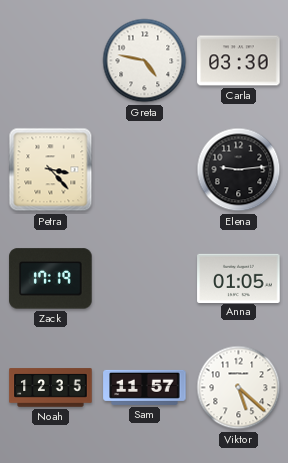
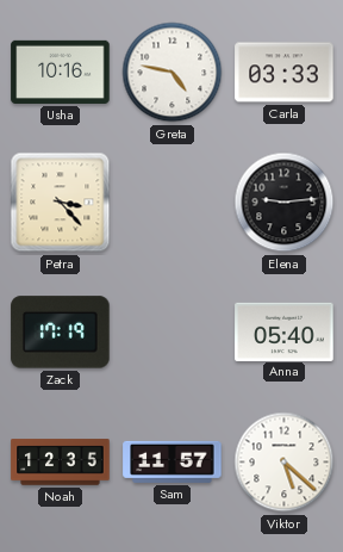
Usha: none -> 10:16
Carla: 03:30 -> 03:33
Anna: 01:05 -> 05:40
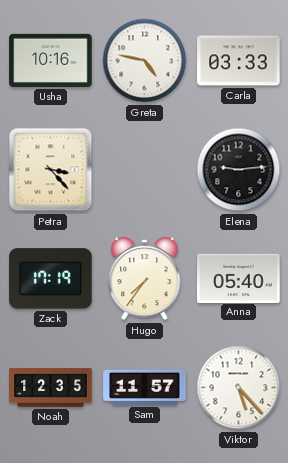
Hugo: none -> 7:36
Viktor: 5:22 -> 5:23
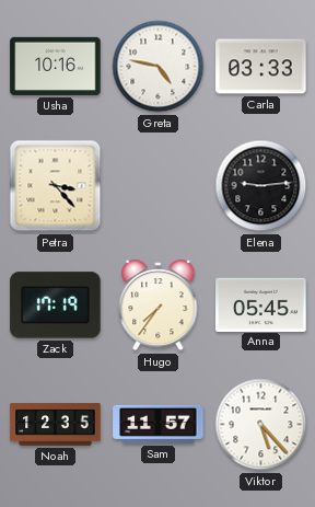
Anna: 05:40 -> 05:45
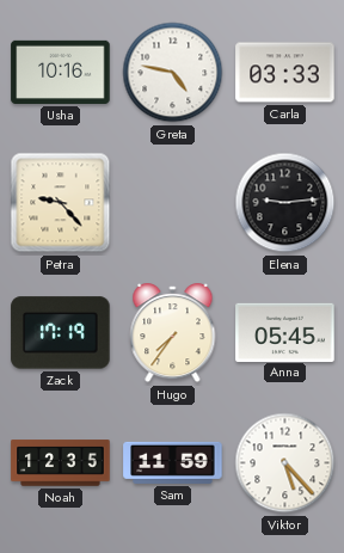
Petra: 3:23 -> 9:23
Sam: 11:57 -> 11:59
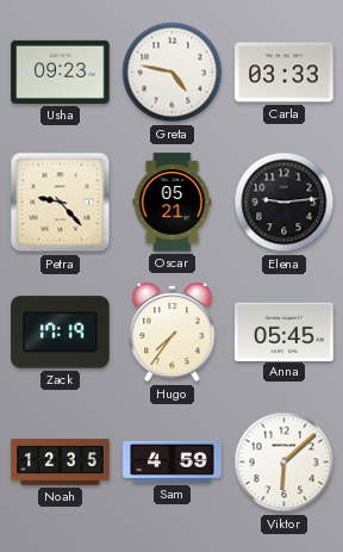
Usha: 10:16 -> 09:23
Oscar: none -> 05:21
Sam: 11:59 -> 4:59
Viktor: 5:23 -> 6:08
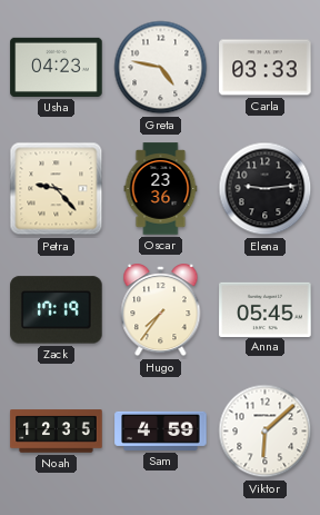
Usha: 09:23 -> 04:23
Oscar: 05:21 -> 23:36
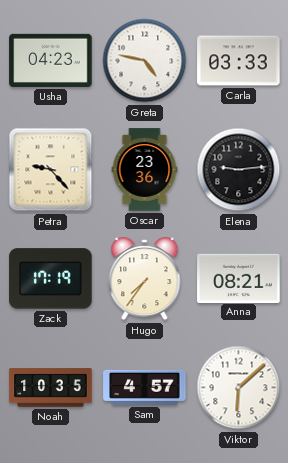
Anna: 05:45 -> 08:21
Noah: 12:35 -> 10:35
Sam: 4:59 -> 4:57
